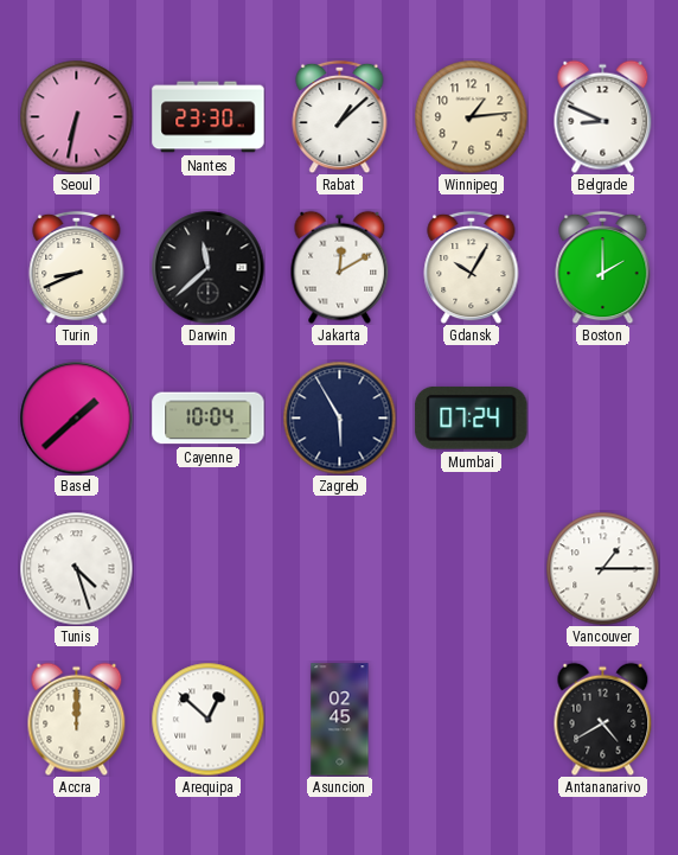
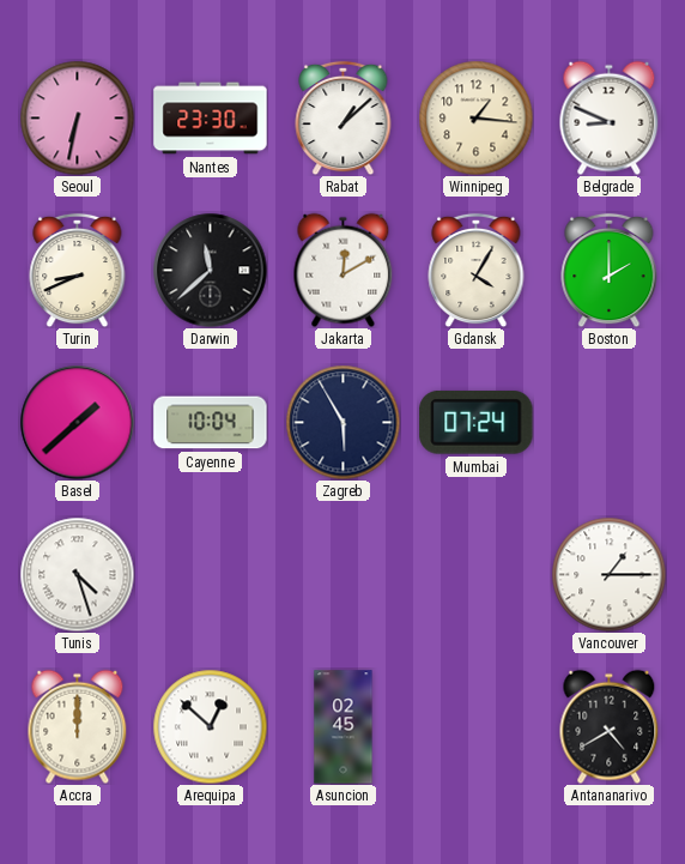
Winnipeg: 1:14 -> 1:16
Gdansk: 10:05 -> 4:05
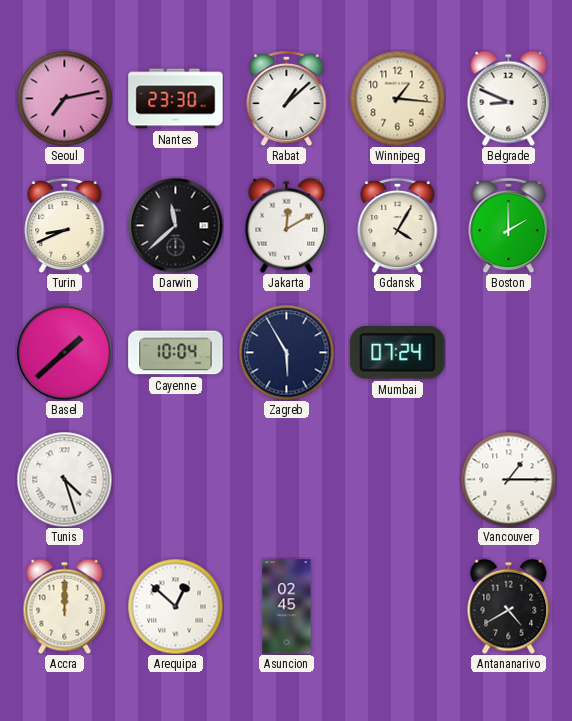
Seoul: 6:32 -> 7:13
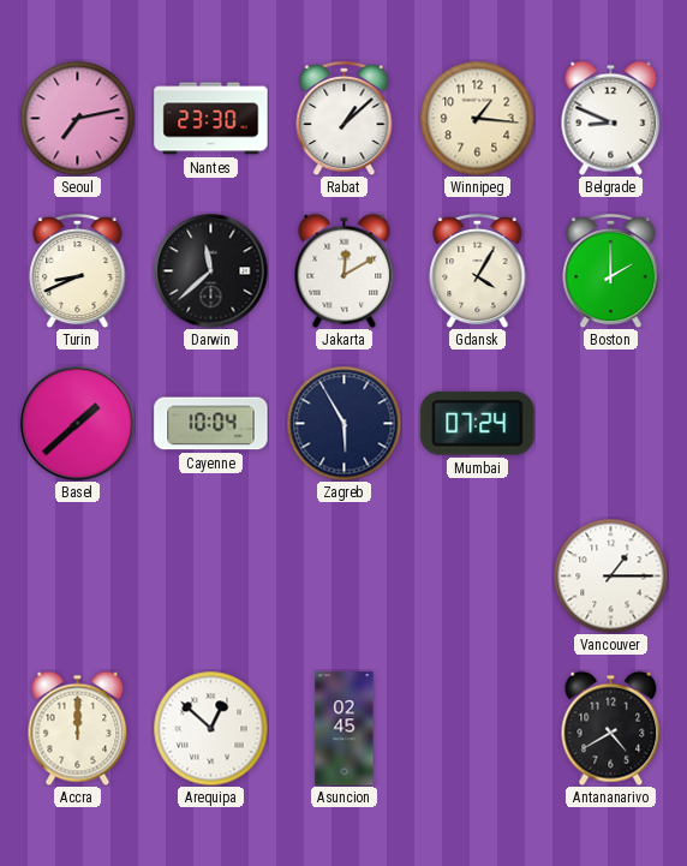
Tunis: 4:27 -> none
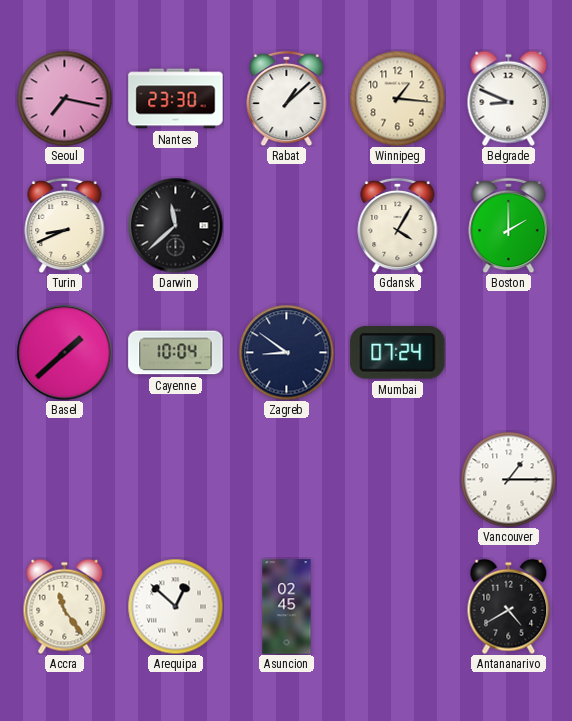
Seoul: 7:13 -> 7:17
Jakarta: 12:10 -> none
Zagreb: 5:55 -> 8:51
Accra: 12:00 -> 11:24
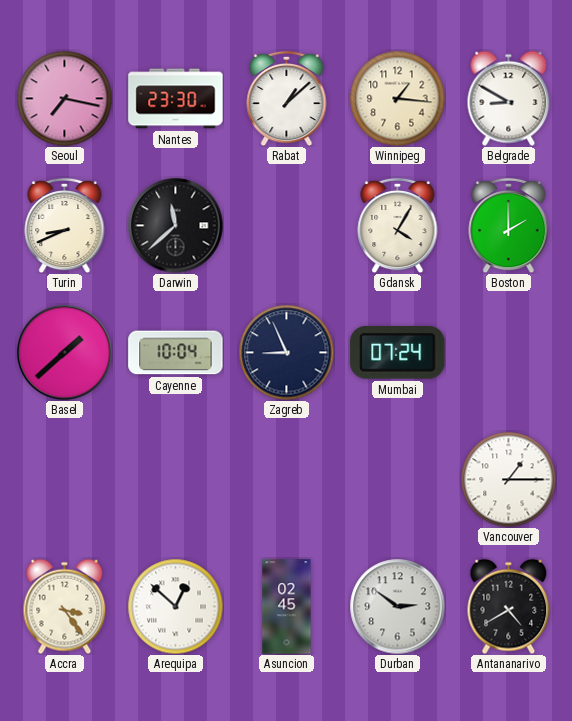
Belgrade: 8:49 -> 8:50
Zagreb: 8:51 -> 8:56
Accra: 11:24 -> 3:24
Durban: none -> 2:51
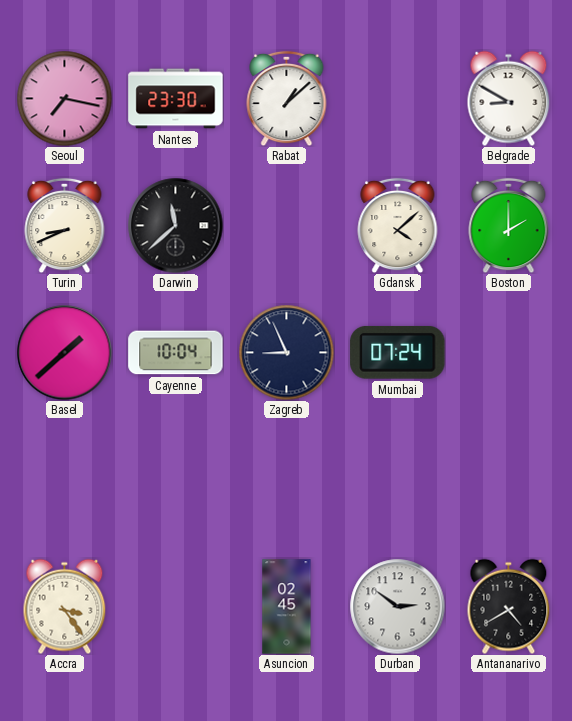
Winnipeg: 1:16 -> none
Gdansk: 4:05 -> 4:08
Vancouver: 1:15 -> none
Arequipa: 12:52 -> none
